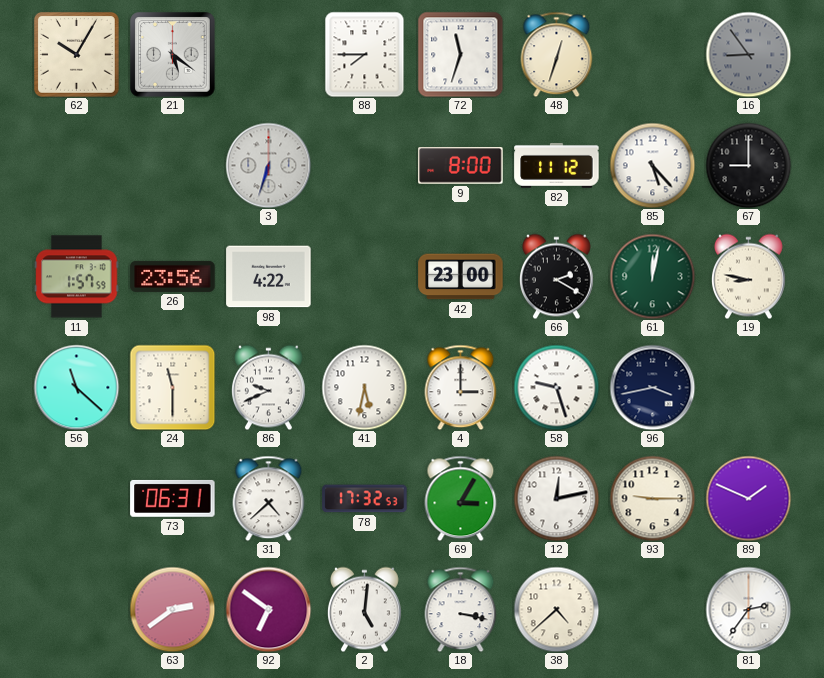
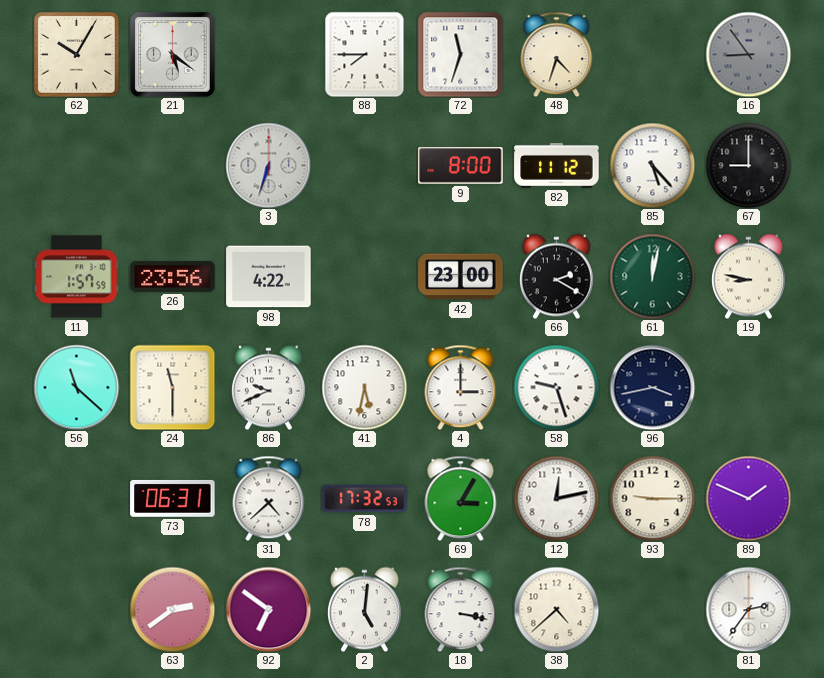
48: 12:33 -> 4:33
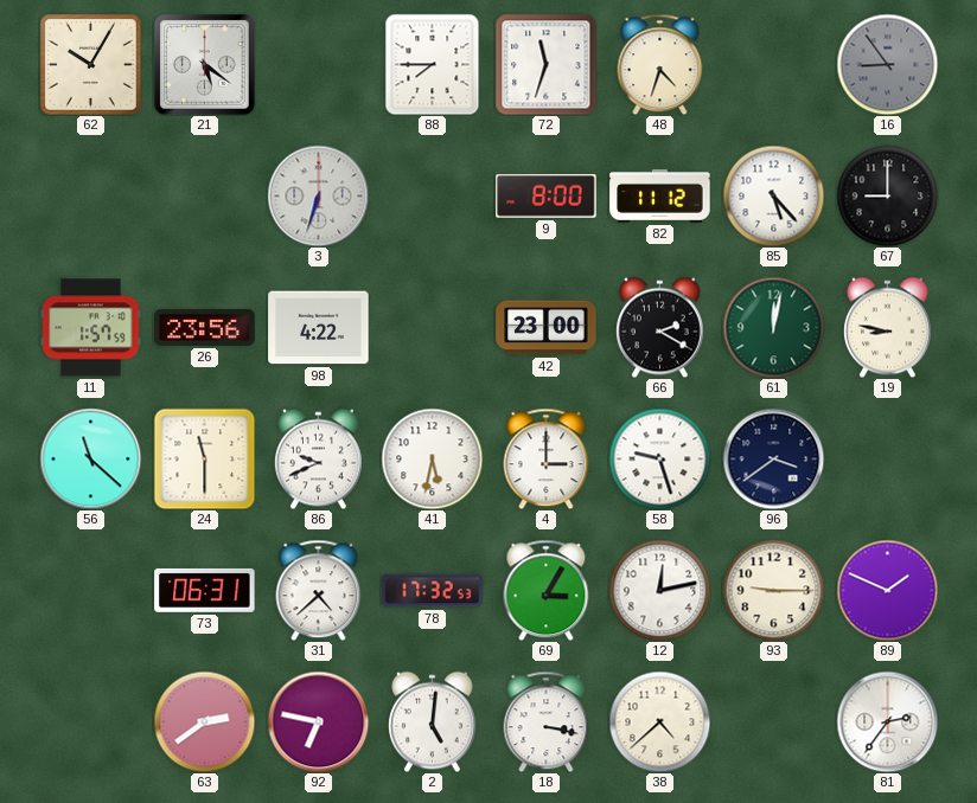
96: 3:43 -> 3:39
92: 6:51 -> 6:47
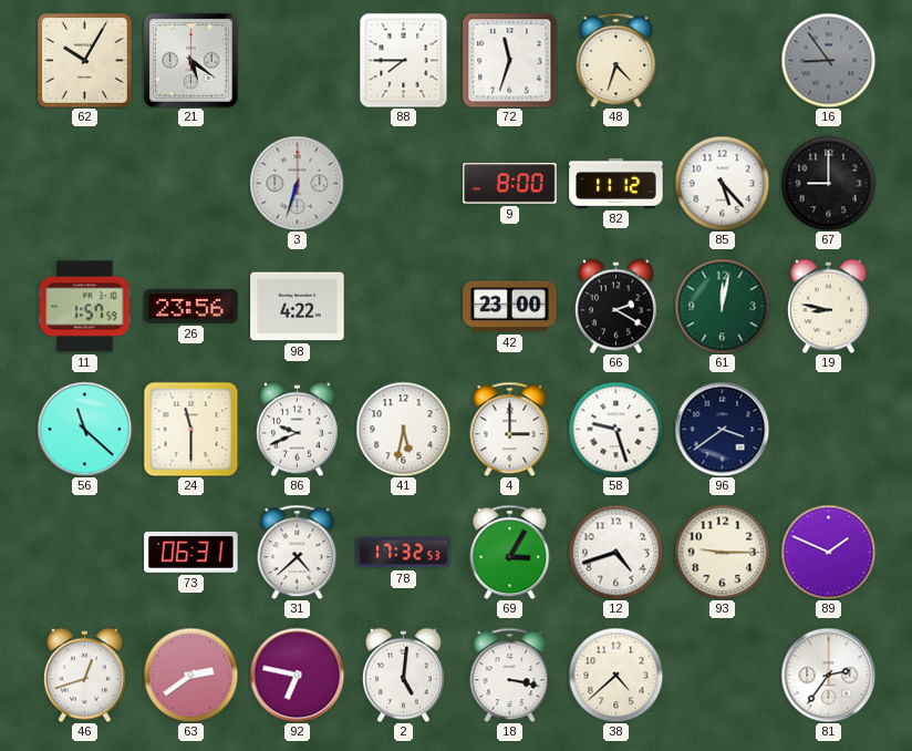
12: 12:13 -> 4:42
46: none -> 12:42
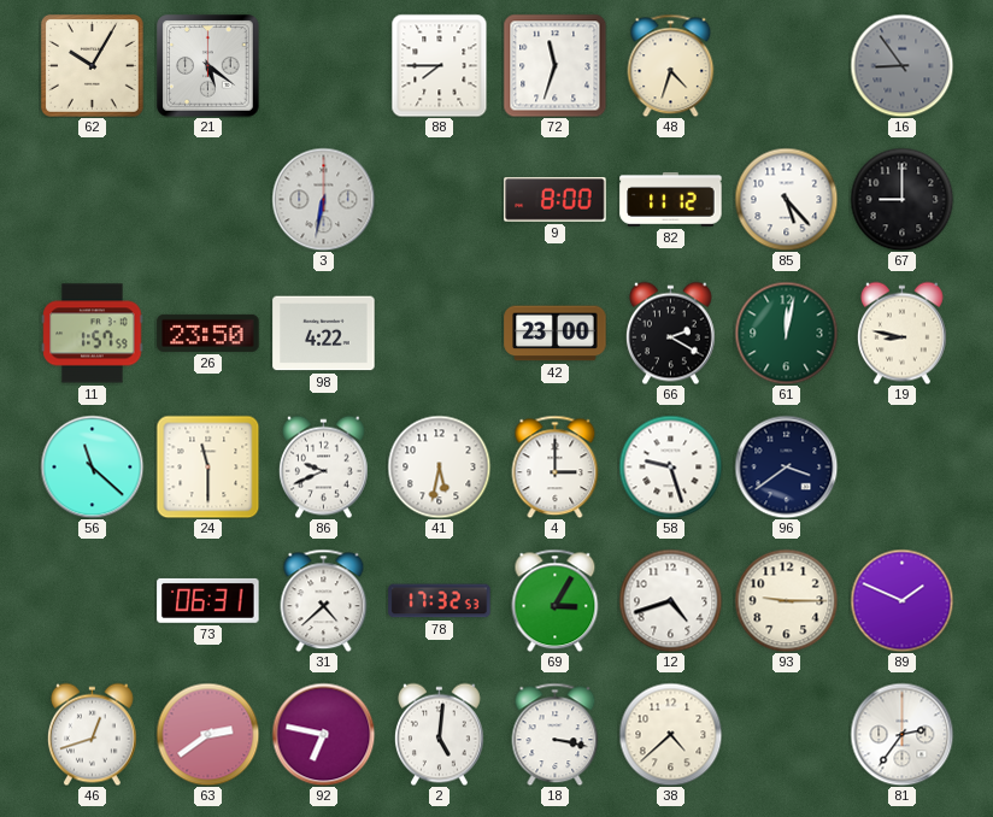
3: 6:33 -> 6:32
26: 23:56 -> 23:50
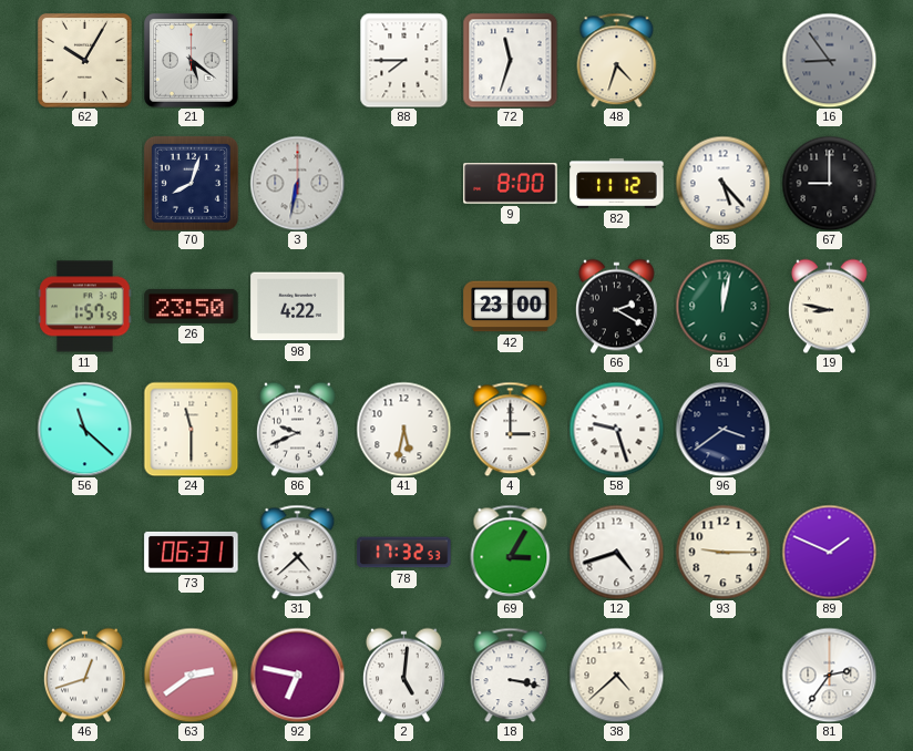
70: none -> 8:03
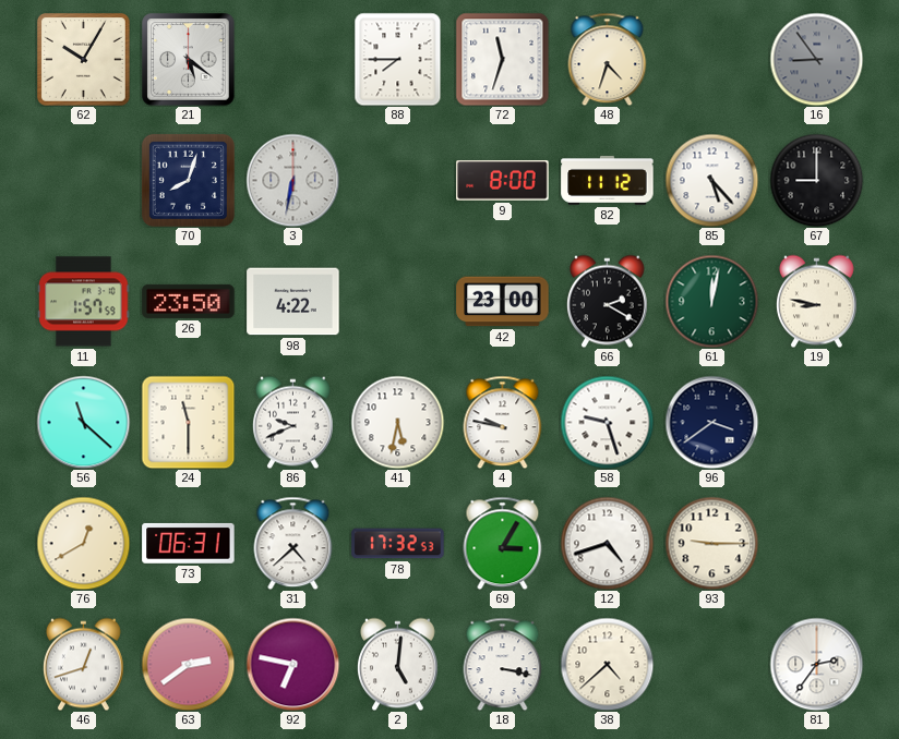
4: 3:00 -> 9:47
76: none -> 12:40
89: 1:49 -> none
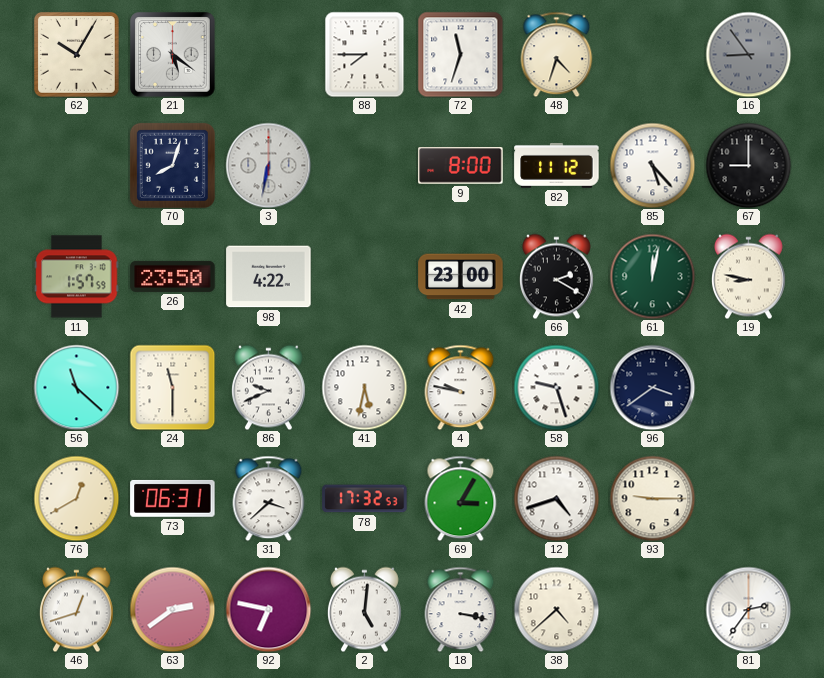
31: 4:38 -> 3:38
